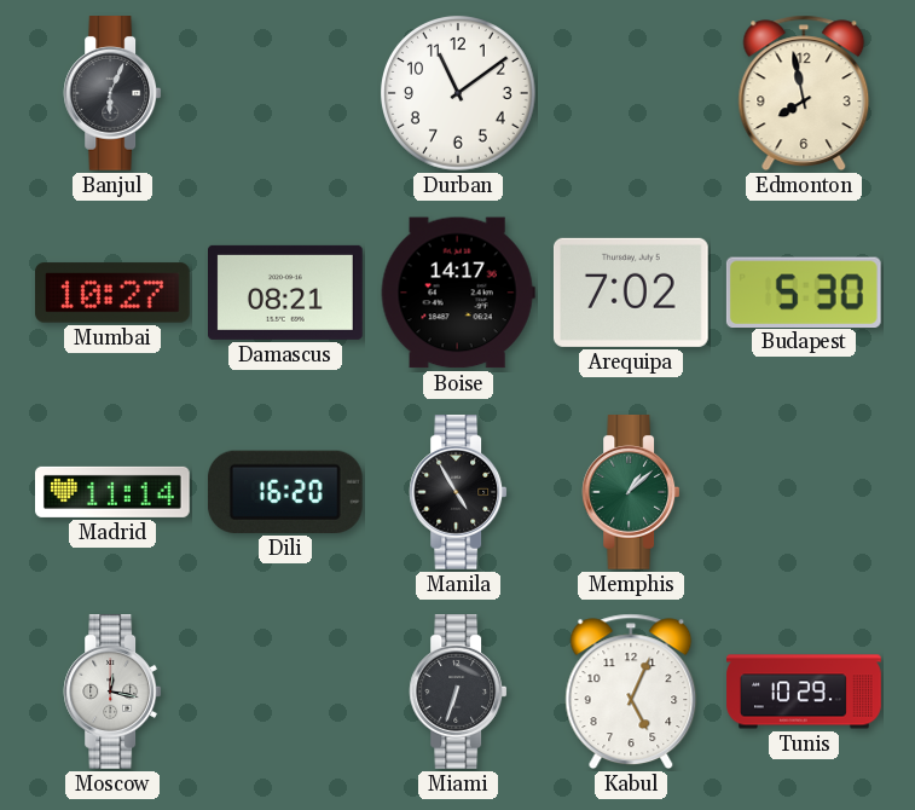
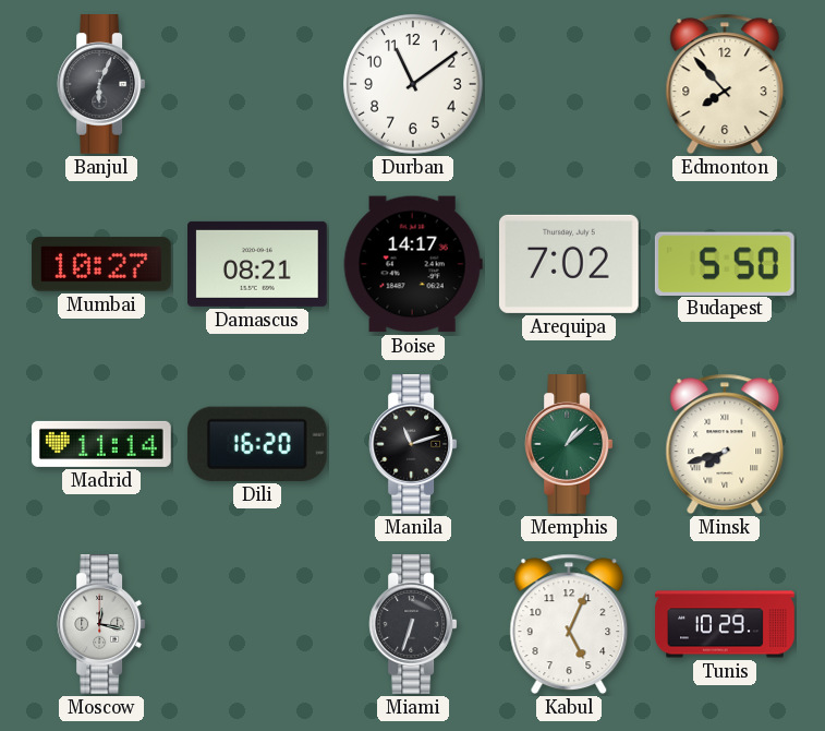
Edmonton: 7:58 -> 7:53
Budapest: 5:30 -> 5:50
Manila: 4:55 -> 11:12
Minsk: none -> 7:42
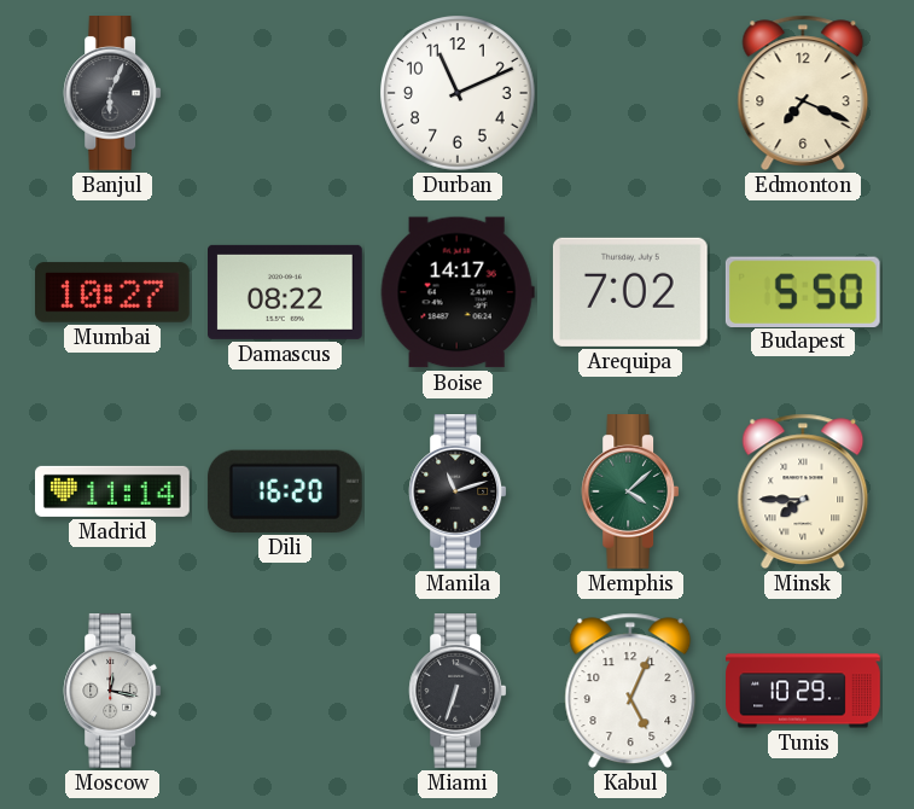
Durban: 11:09 -> 11:11
Edmonton: 7:53 -> 7:19
Damascus: 08:21 -> 08:22
Memphis: 1:08 -> 4:08
Minsk: 7:42 -> 7:45
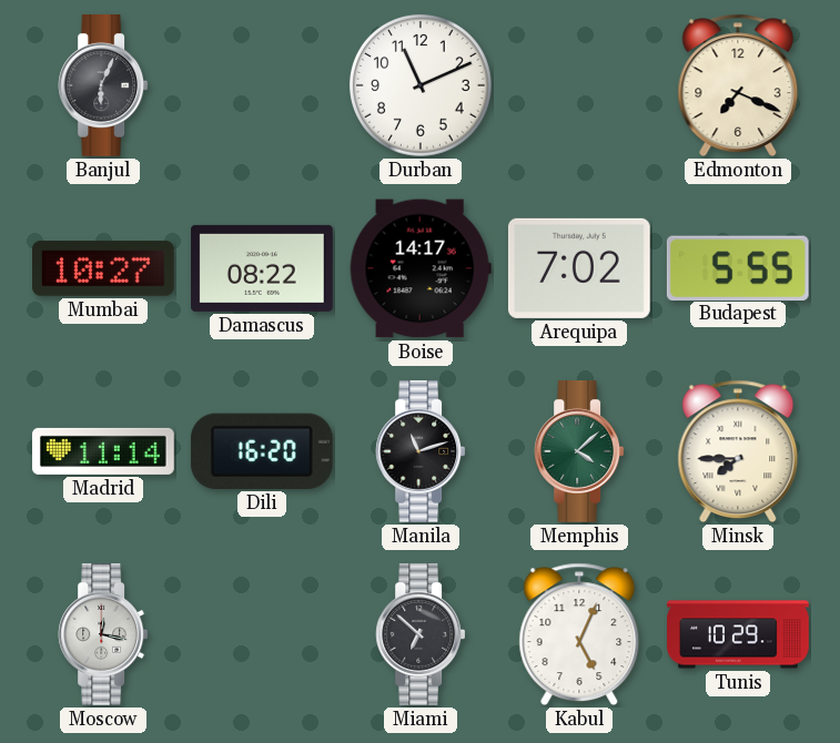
Budapest: 5:50 -> 5:55
Miami: 6:33 -> 6:52
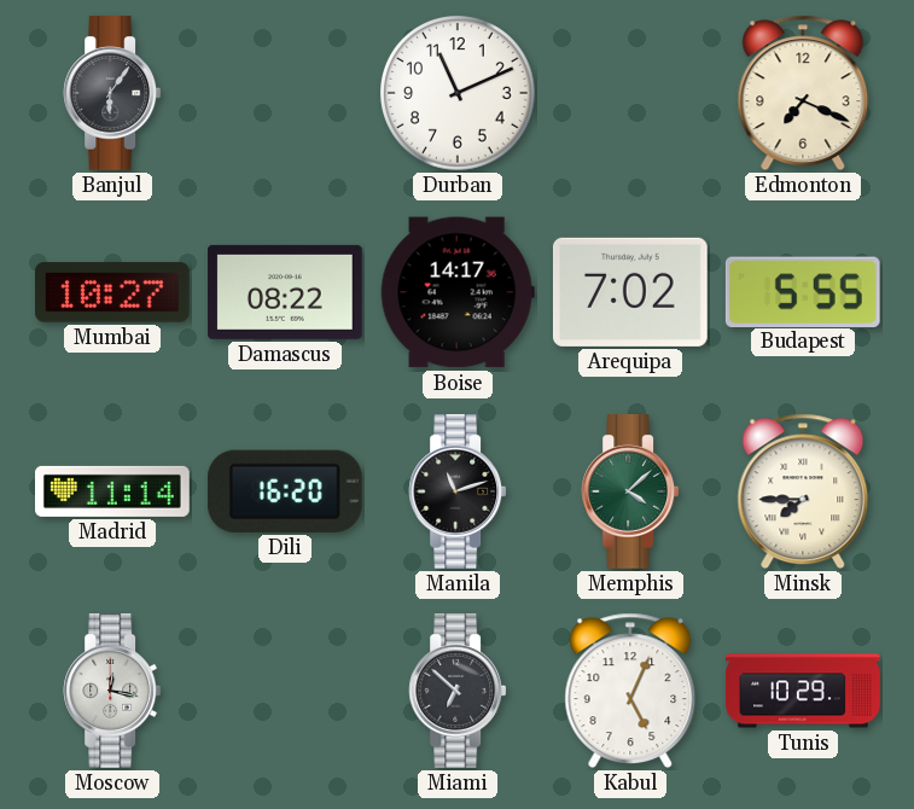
Banjul: 6:04 -> 6:06
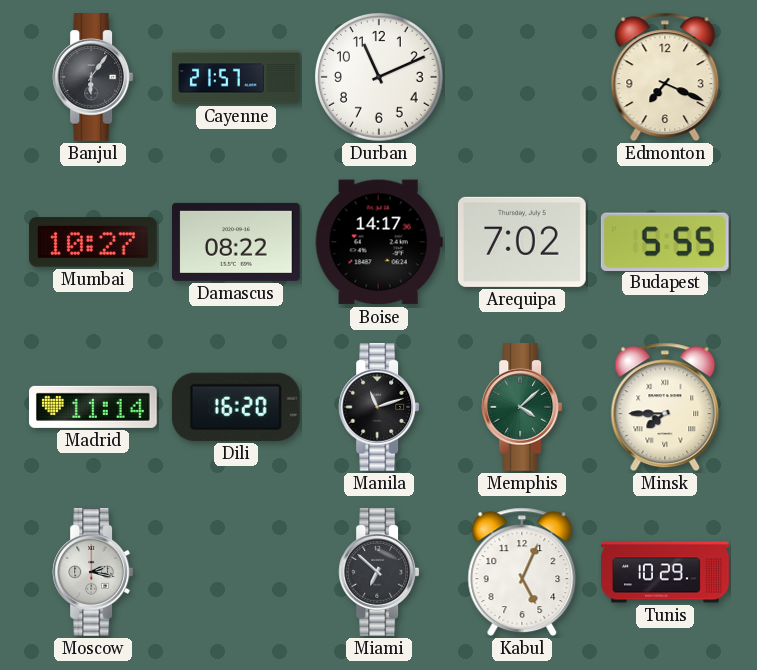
Cayenne: none -> 21:57
Moscow: 12:17 -> 2:17
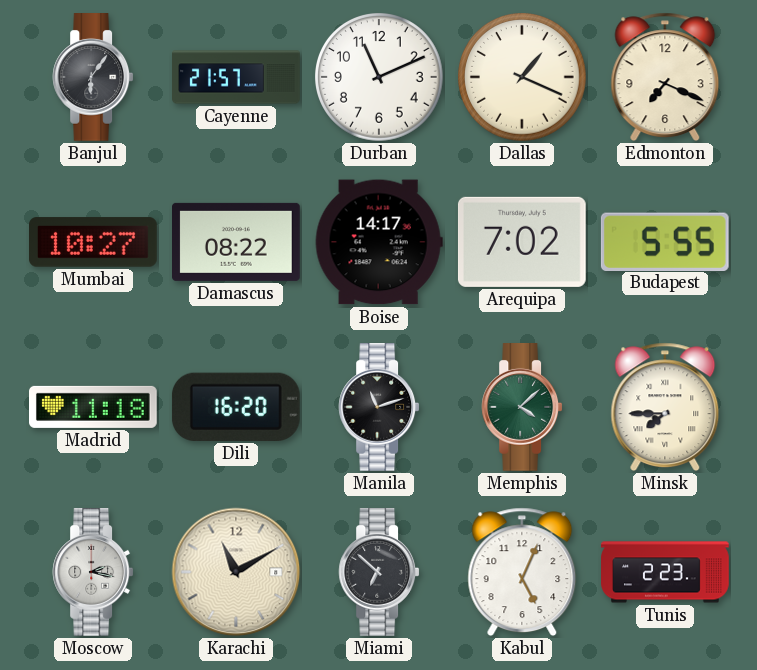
Dallas: none -> 1:19
Madrid: 11:14 -> 11:18
Karachi: none -> 11:10
Tunis: 10:29 -> 2:23
